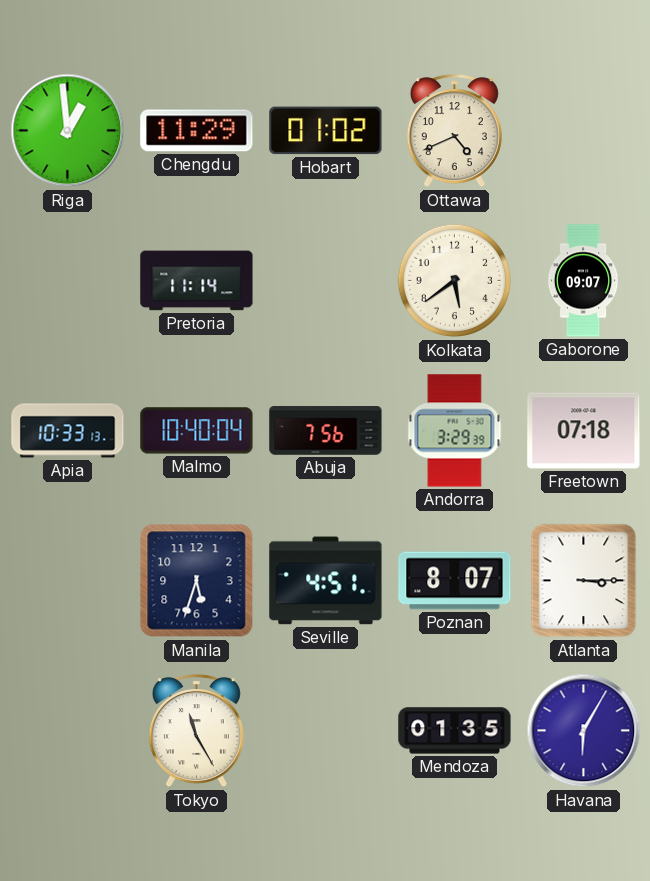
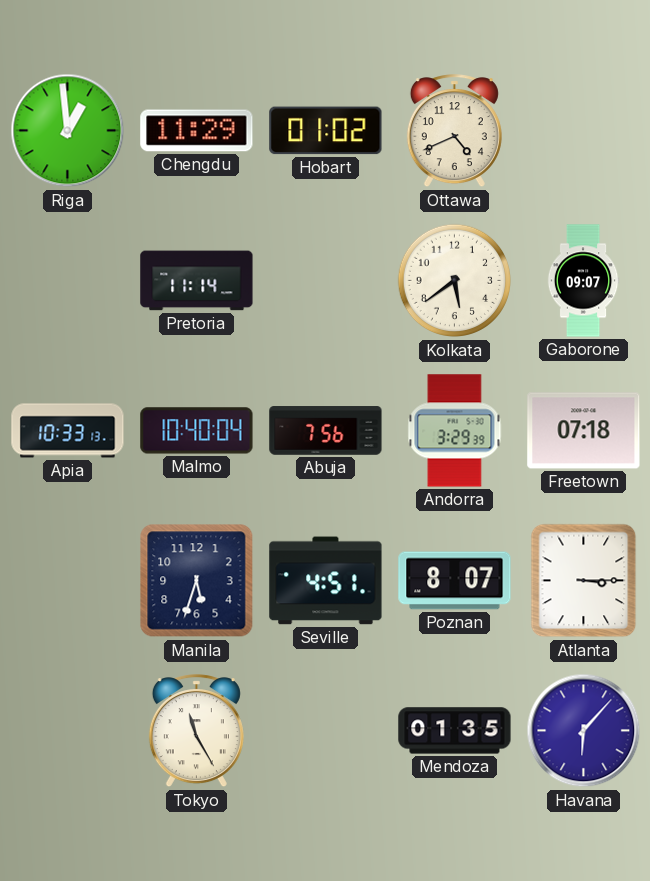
Havana: 6:05 -> 6:07
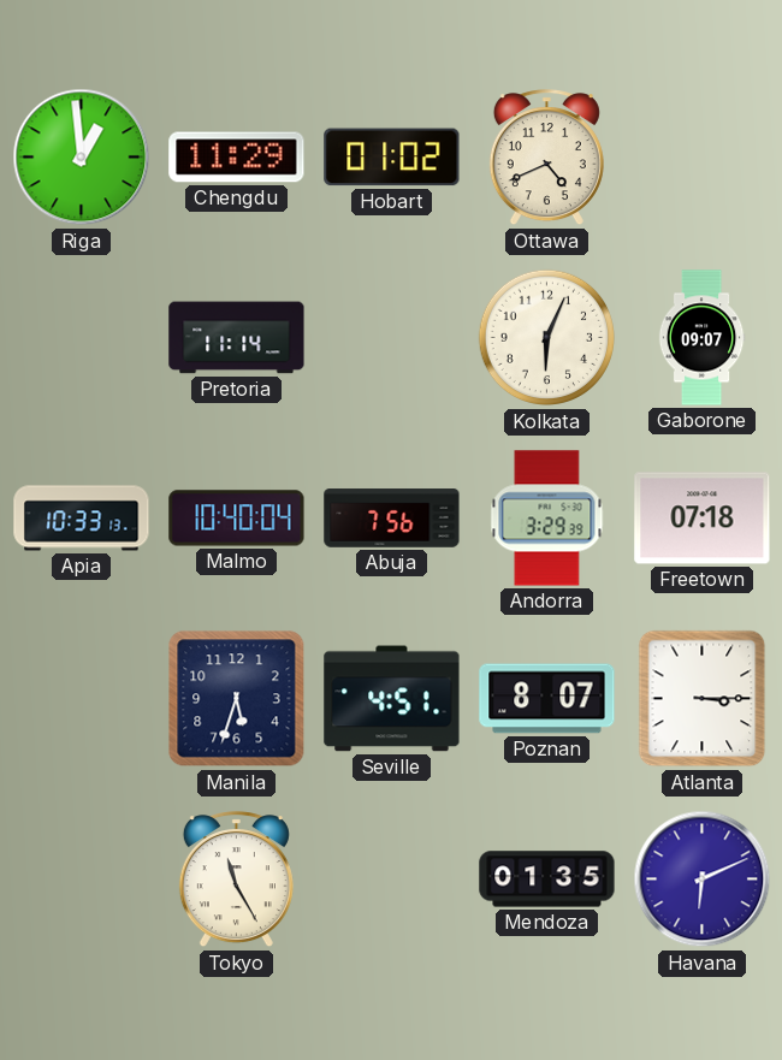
Kolkata: 5:39 -> 6:04
Havana: 6:07 -> 6:11
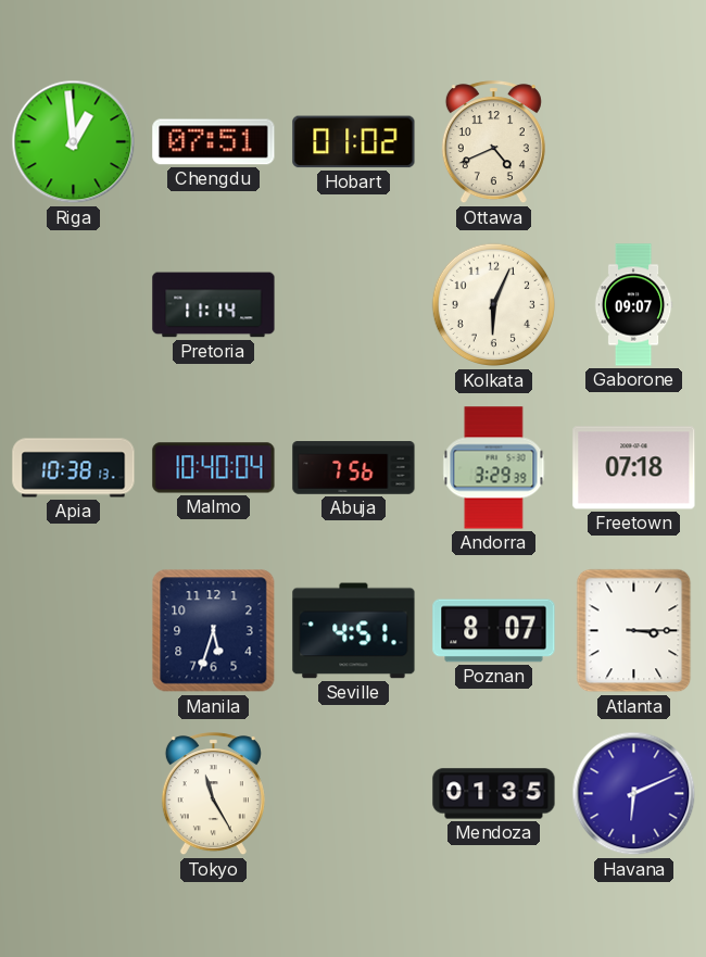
Chengdu: 11:29 -> 07:51
Apia: 10:33 -> 10:38
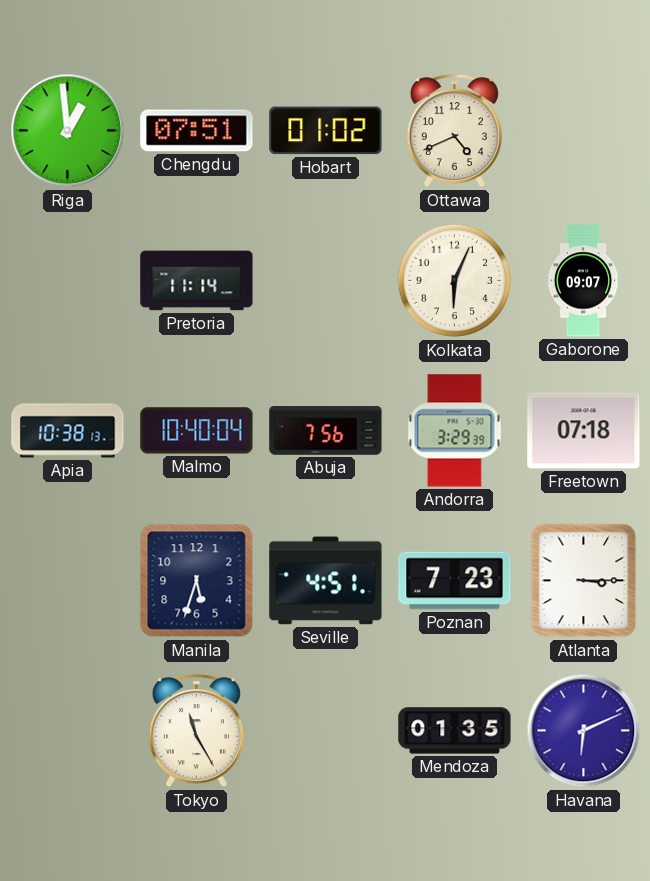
Poznan: 8:07 -> 7:23
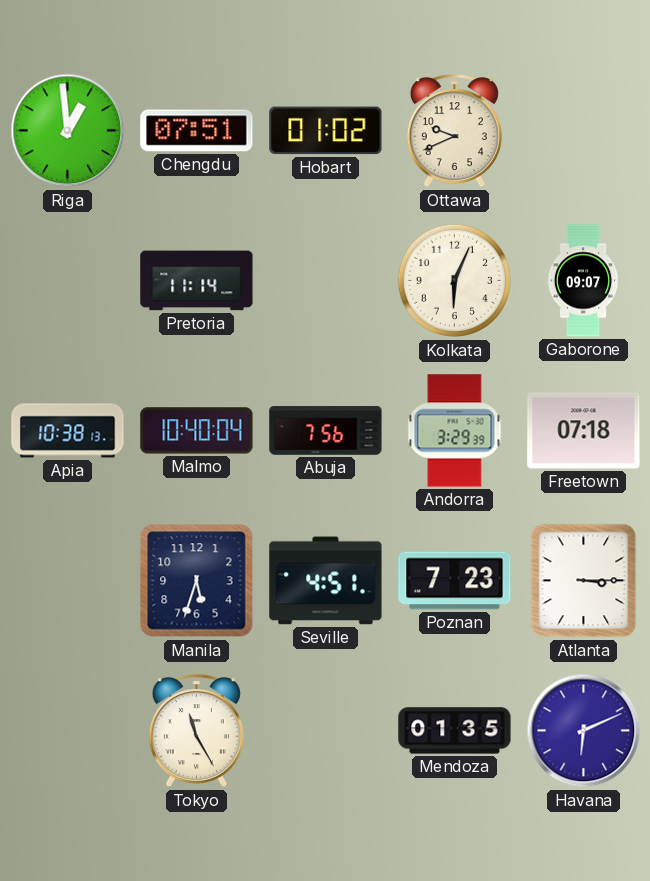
Ottawa: 4:41 -> 9:41
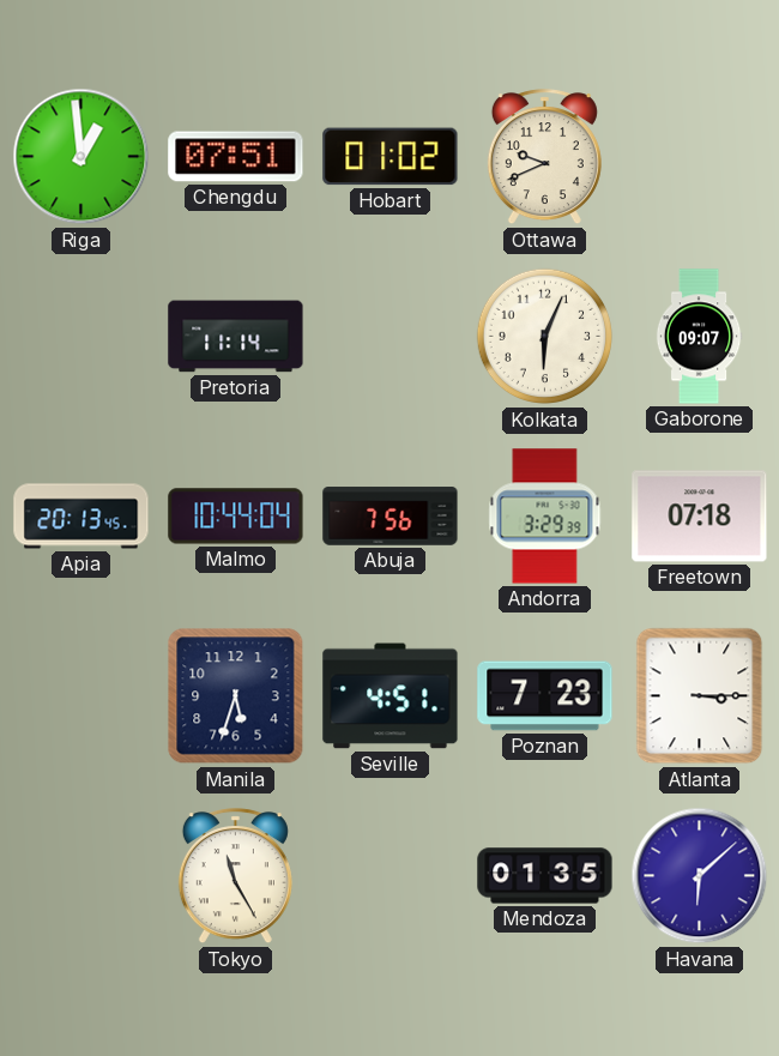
Apia: 10:38 -> 20:13
Malmo: 10:40 -> 10:44
Havana: 6:11 -> 6:08
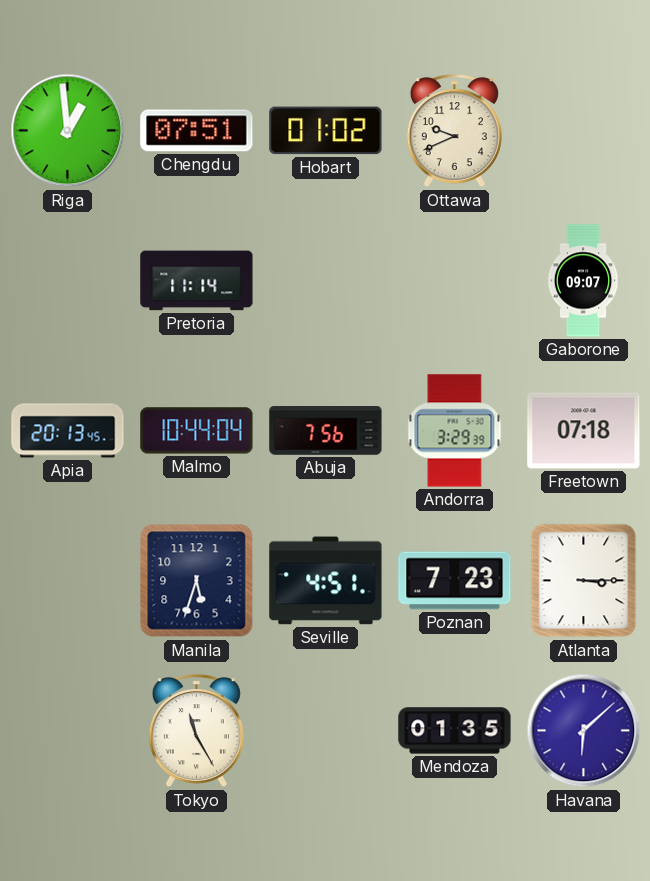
Kolkata: 6:04 -> none
